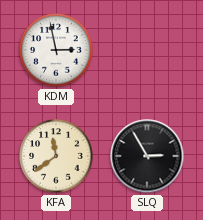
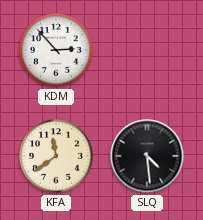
KDM: 2:58 -> 2:53
SLQ: 2:55 -> 4:29
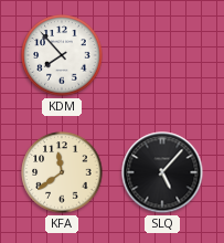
KDM: 2:53 -> 7:53
SLQ: 4:29 -> 5:07
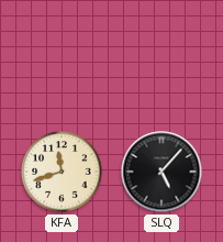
KDM: 7:53 -> none
KFA: 11:39 -> 11:42
